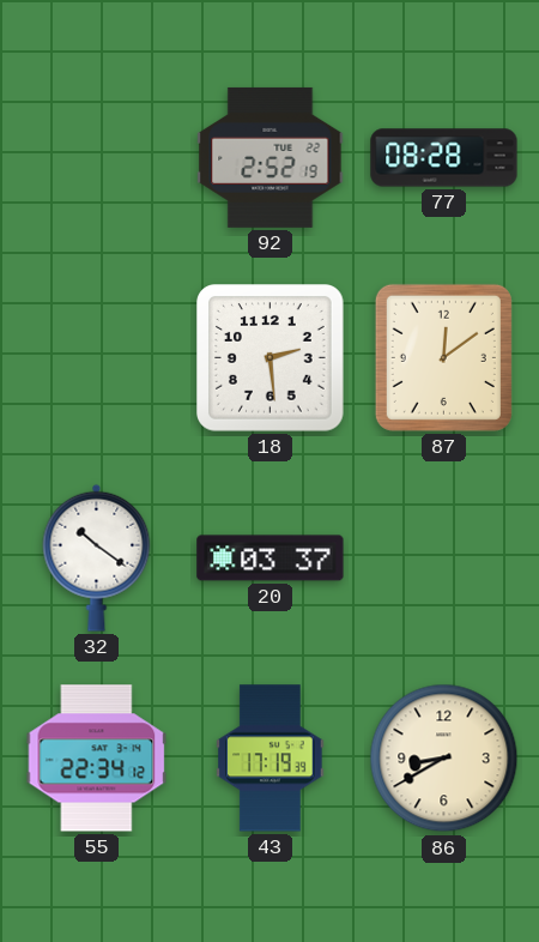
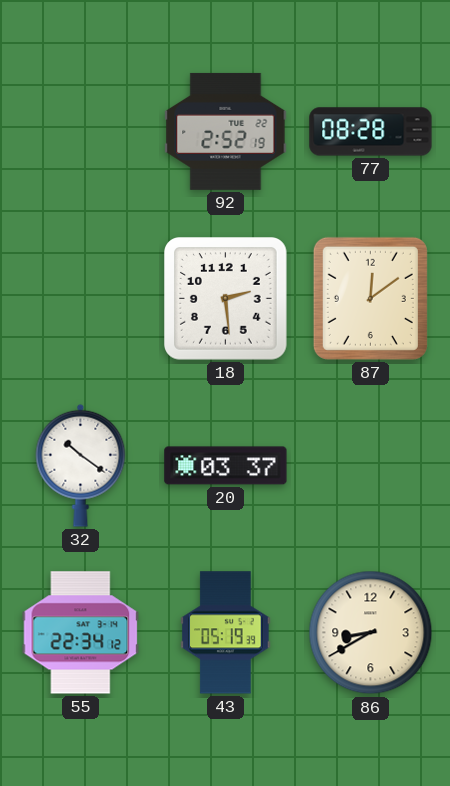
43: 17:19 -> 05:19
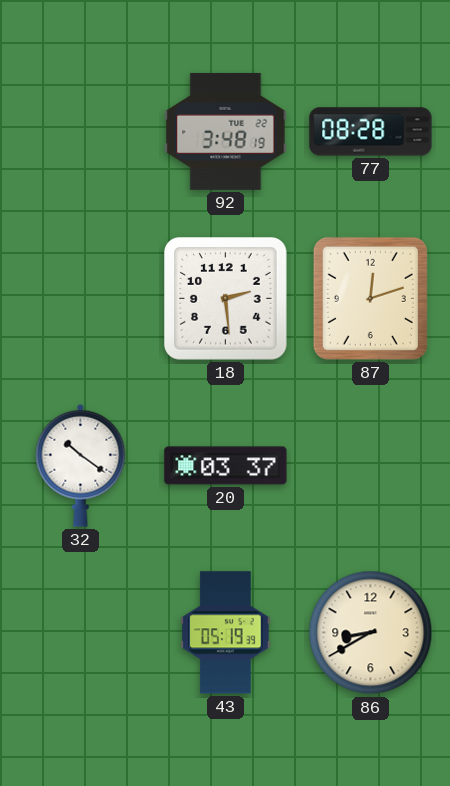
92: 2:52 -> 3:48
87: 12:09 -> 12:12
55: 22:34 -> none
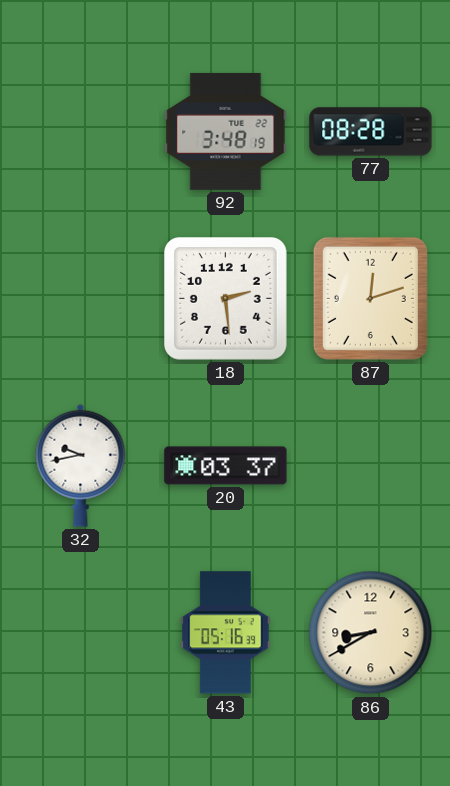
32: 10:21 -> 9:43
43: 05:19 -> 05:16
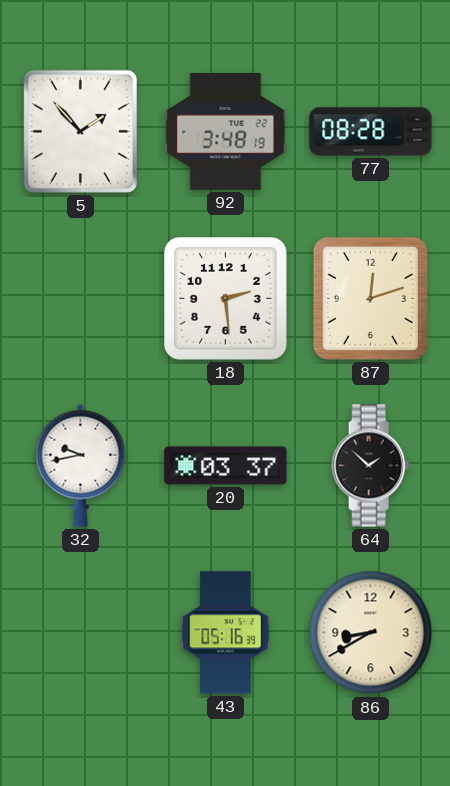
5: none -> 1:53
64: none -> 1:52
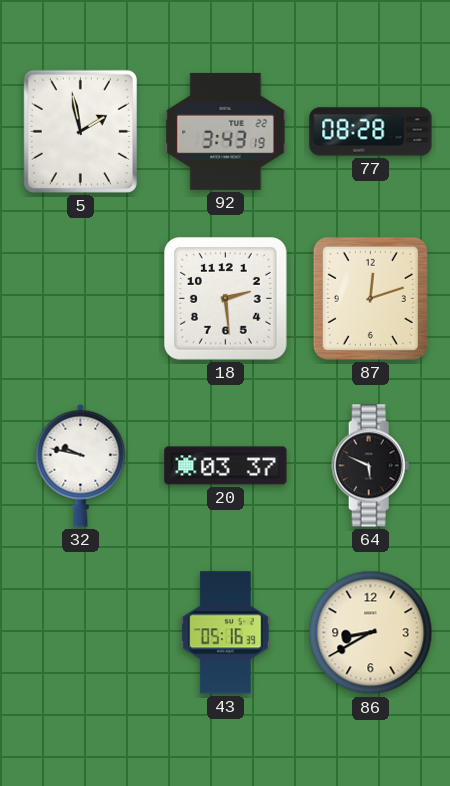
5: 1:53 -> 1:58
92: 3:48 -> 3:43
32: 9:43 -> 9:47
64: 1:52 -> 5:49
